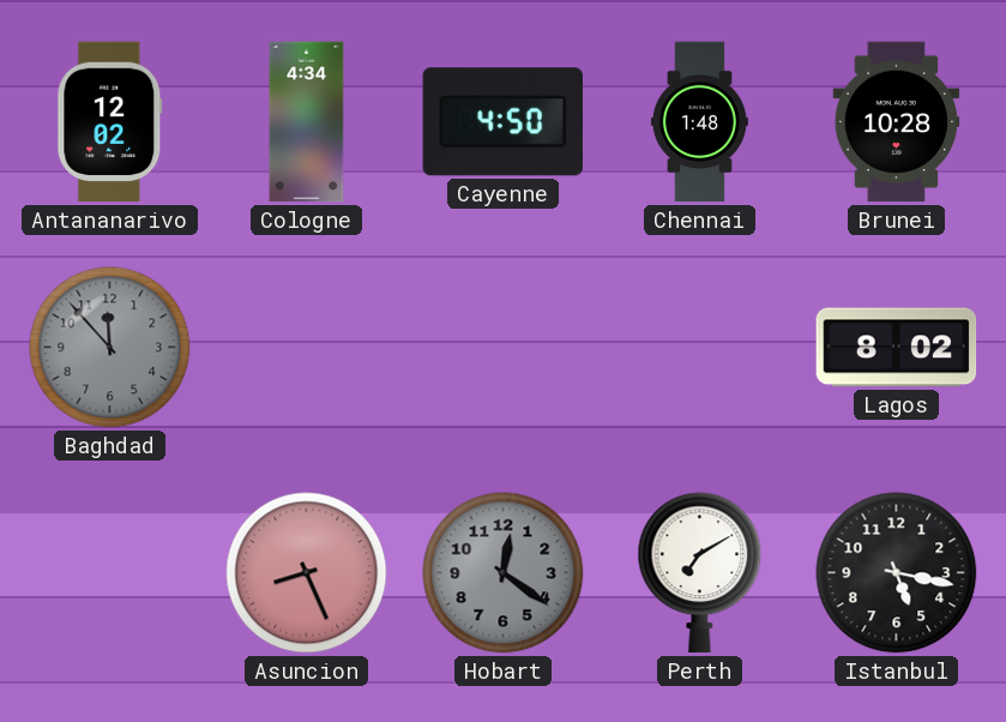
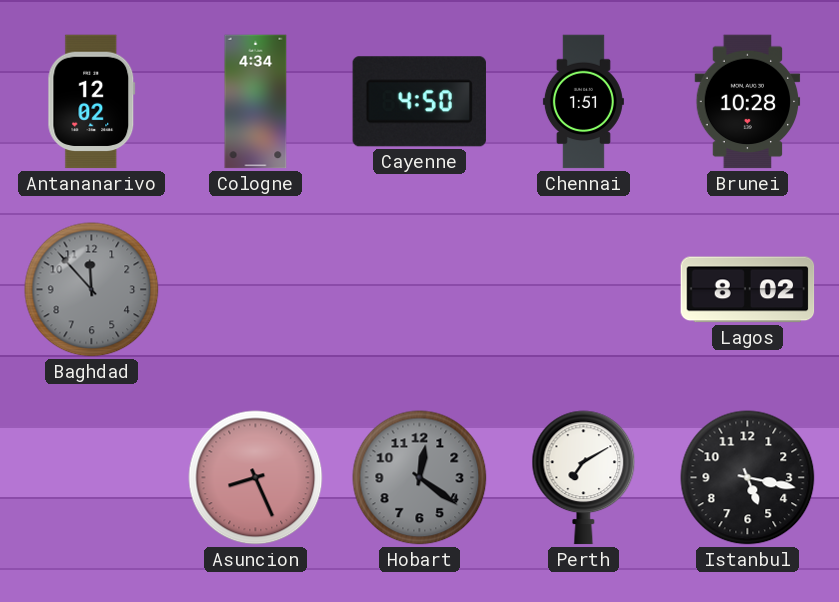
Chennai: 1:48 -> 1:51
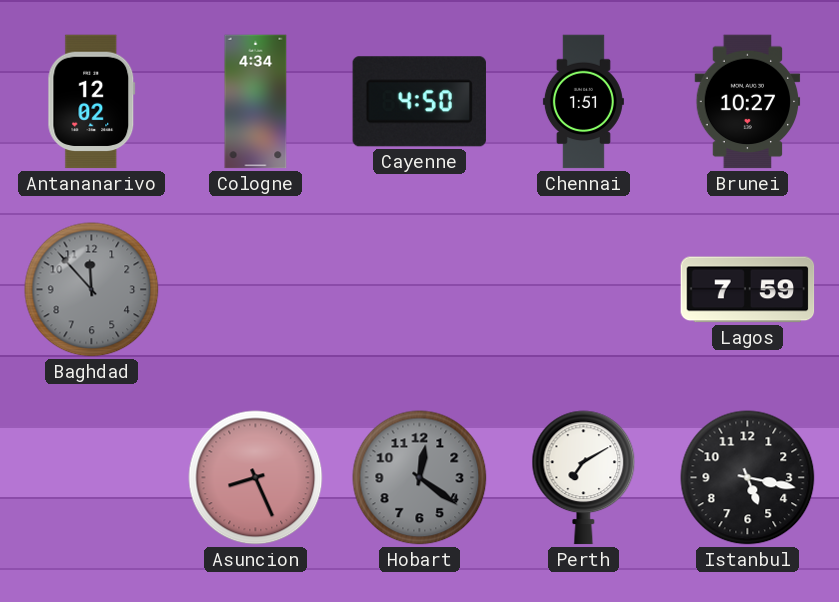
Brunei: 10:28 -> 10:27
Lagos: 8:02 -> 7:59
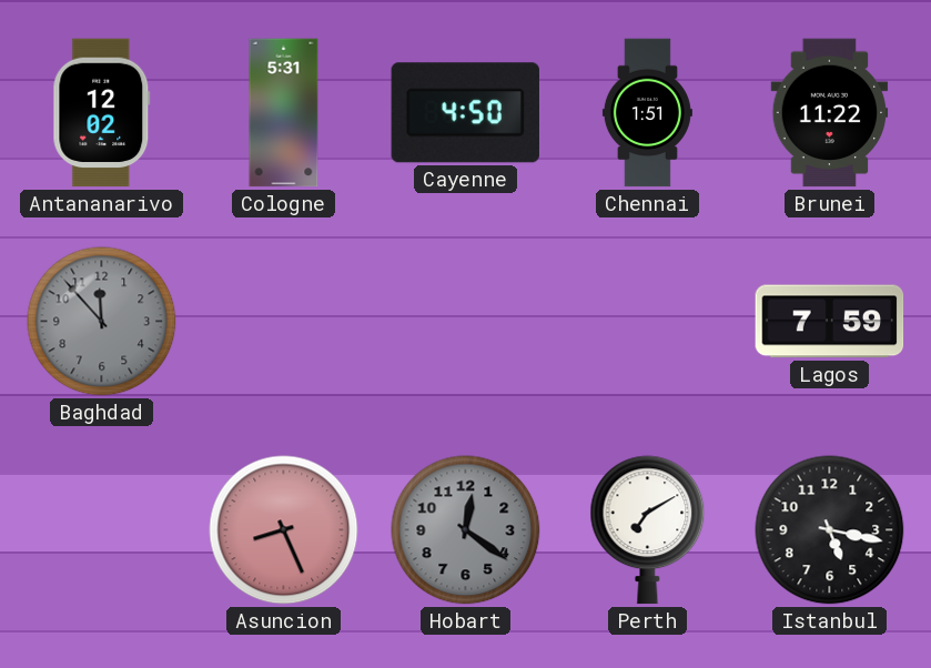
Cologne: 4:34 -> 5:31
Brunei: 10:27 -> 11:22
